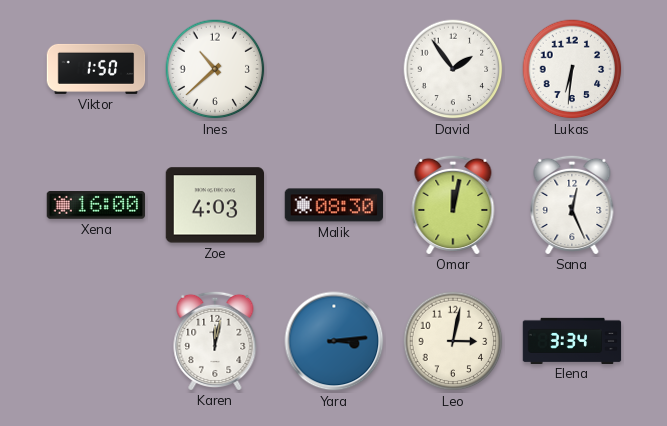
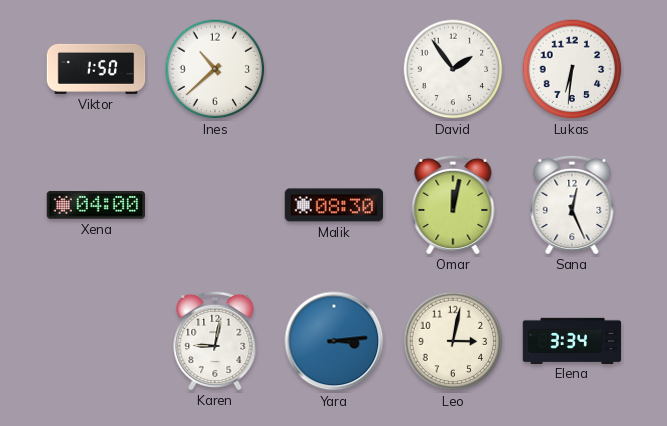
Xena: 16:00 -> 04:00
Zoe: 4:03 -> none
Karen: 12:02 -> 9:02
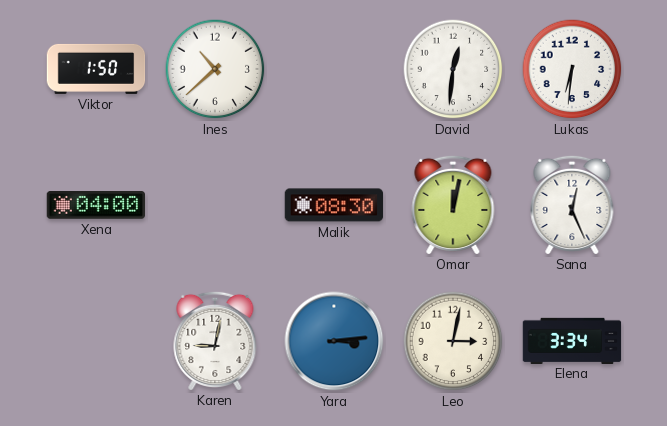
David: 1:54 -> 12:31
